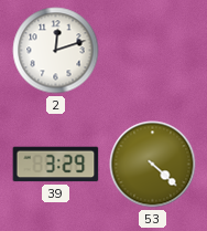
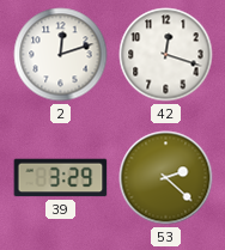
42: none -> 12:18
53: 4:22 -> 2:22
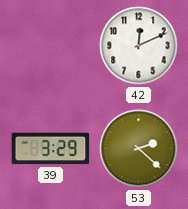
2: 12:12 -> none
42: 12:18 -> 12:11
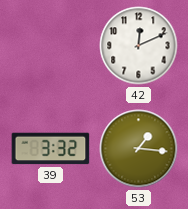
39: 3:29 -> 3:32
53: 2:22 -> 1:16
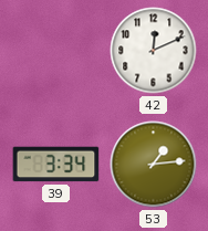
39: 3:32 -> 3:34
53: 1:16 -> 1:14
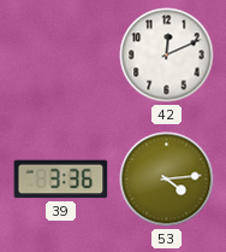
39: 3:34 -> 3:36
53: 1:14 -> 4:14
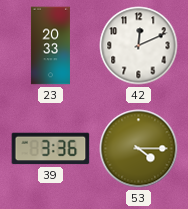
23: none -> 20:33
53: 4:14 -> 4:15
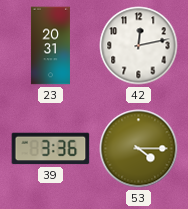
23: 20:33 -> 20:31
42: 12:11 -> 12:13
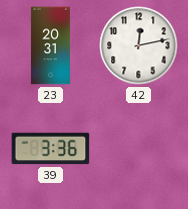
53: 4:15 -> none
